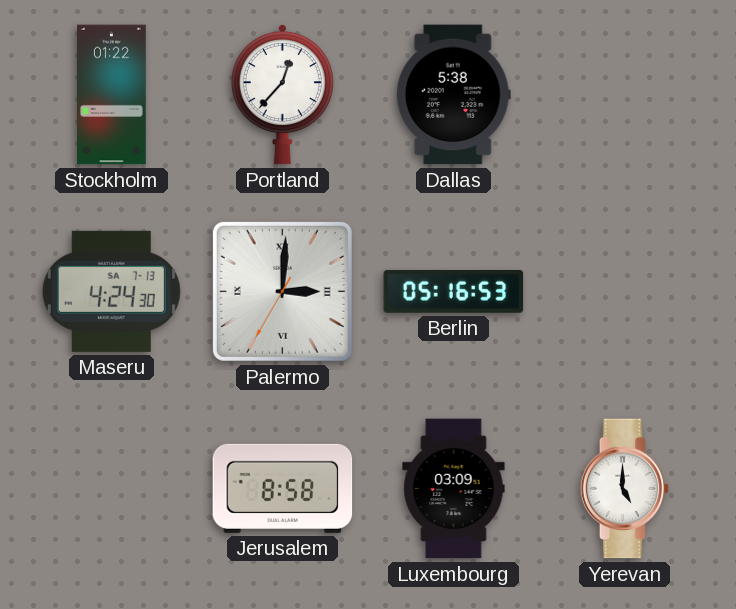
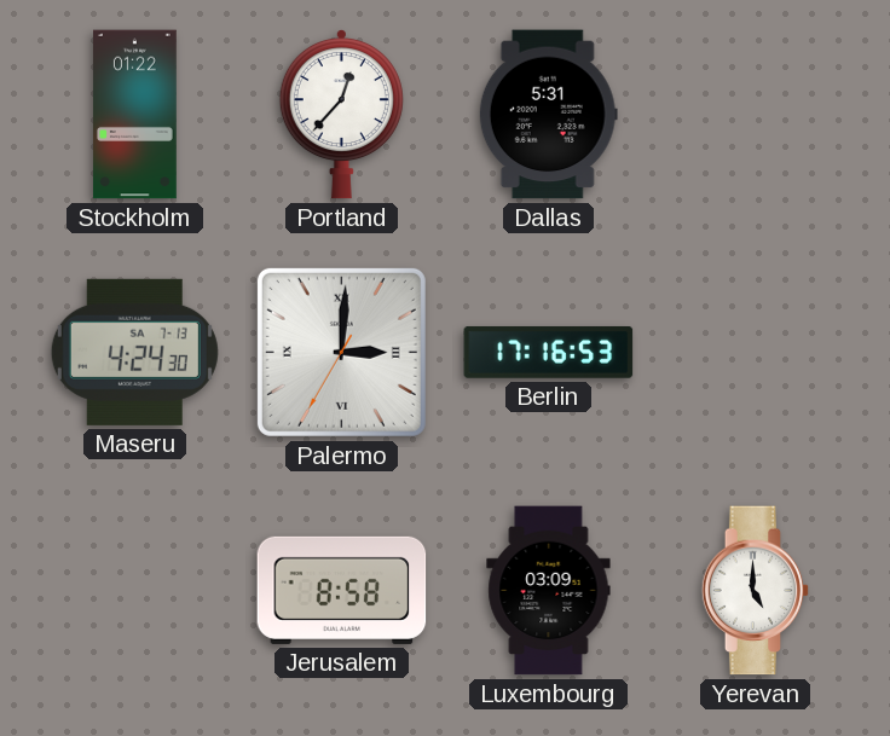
Dallas: 5:38 -> 5:31
Berlin: 05:16 -> 17:16
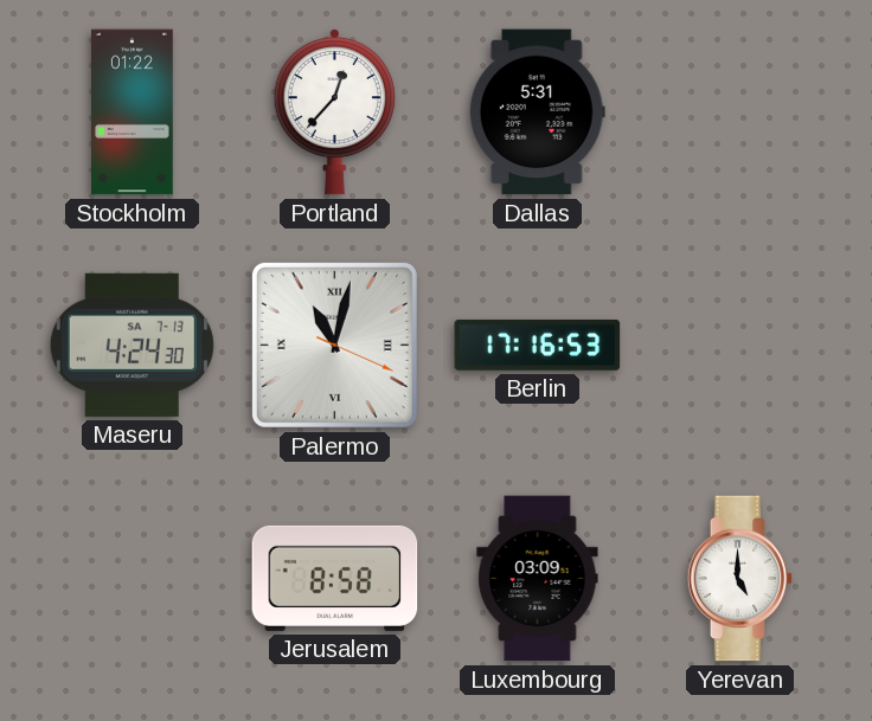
Palermo: 3:00 -> 11:02
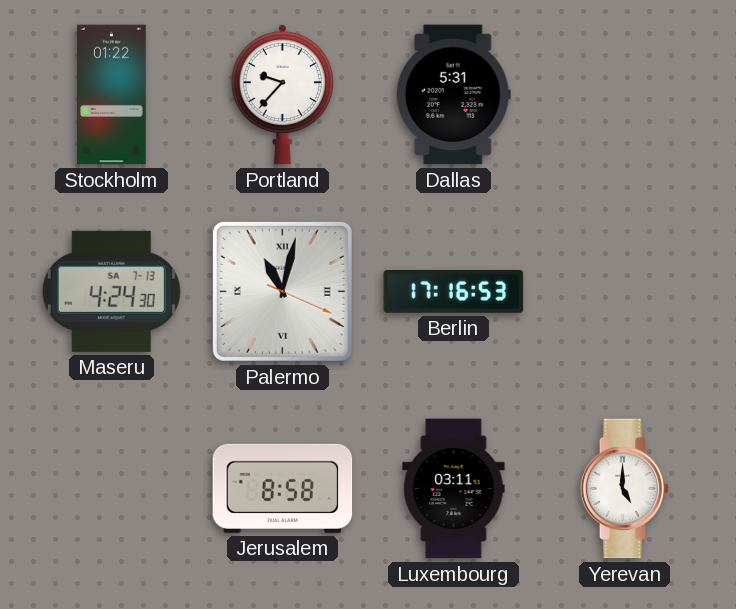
Portland: 12:37 -> 9:37
Luxembourg: 03:09 -> 03:11
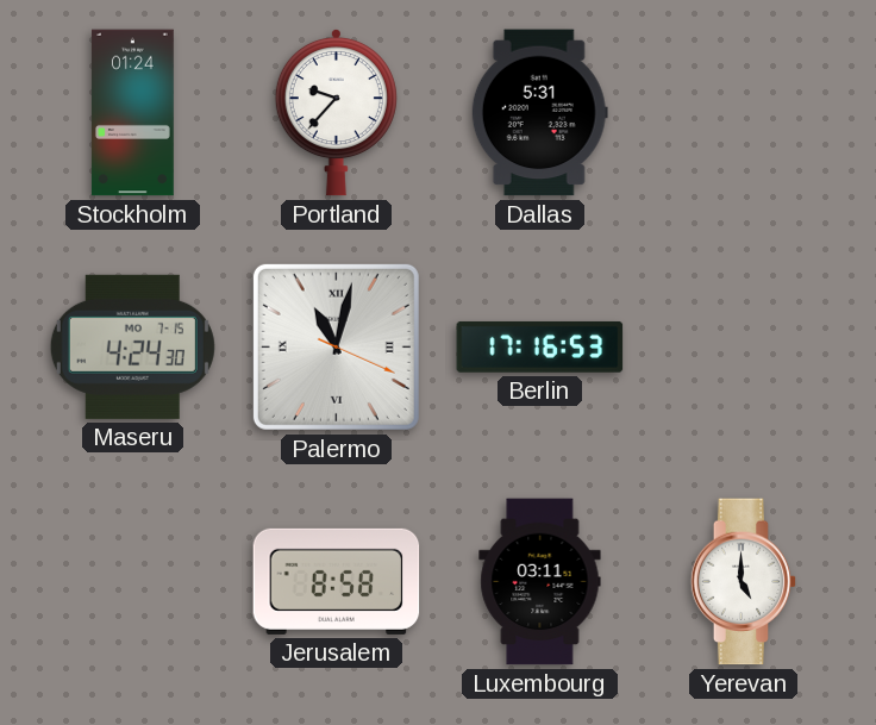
Stockholm: 01:22 -> 01:24
Maseru date: SA 7-13 -> MO 7-15
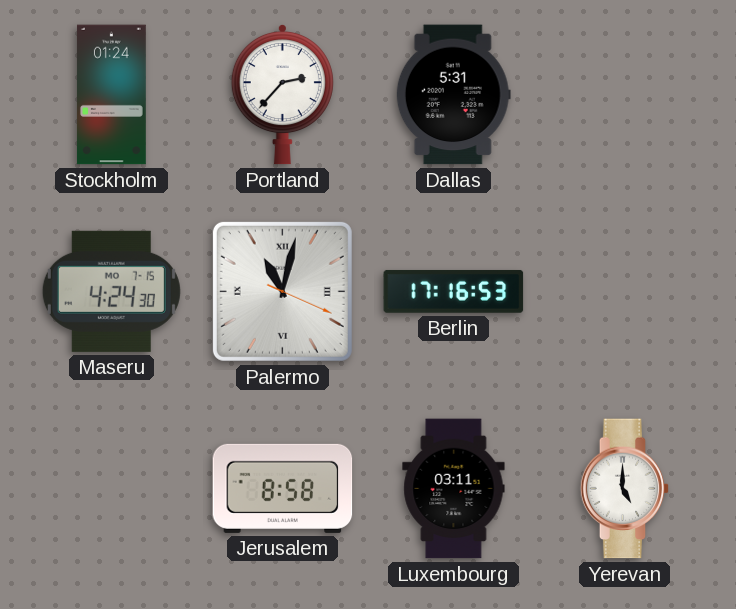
Portland: 9:37 -> 2:37
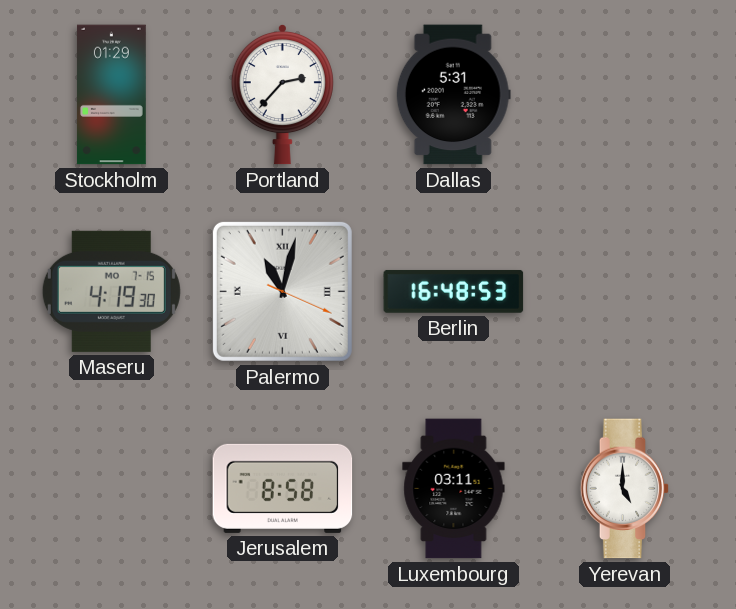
Stockholm: 01:24 -> 01:29
Maseru: 4:24 -> 4:19
Berlin: 17:16 -> 16:48
